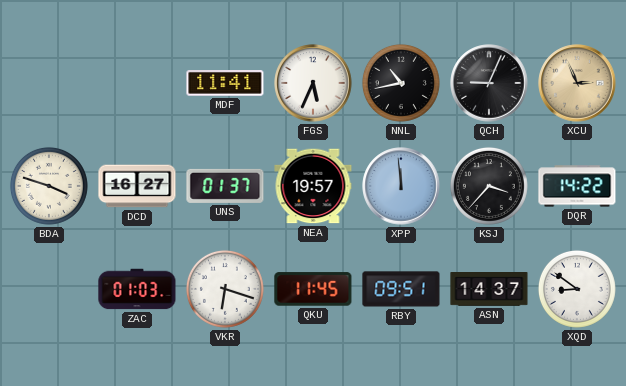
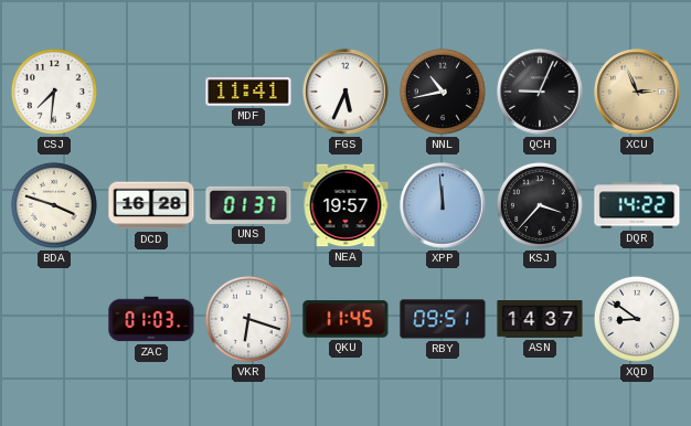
CSJ: none -> 7:31
DCD: 16:27 -> 16:28
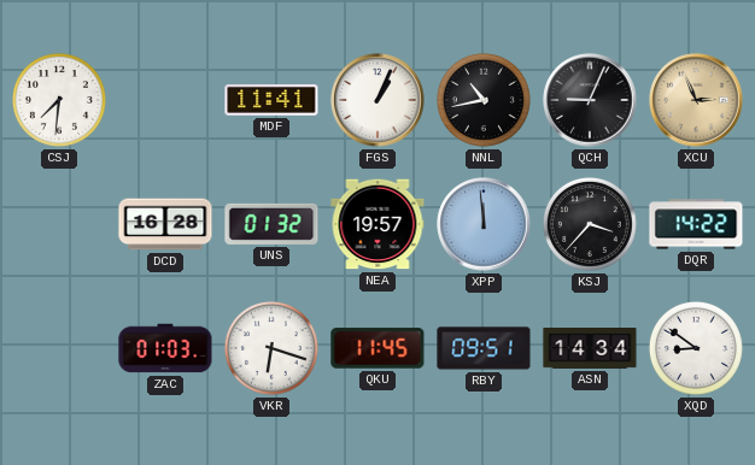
FGS: 5:34 -> 1:04
BDA: 3:48 -> none
UNS: 01:37 -> 01:32
ASN: 14:37 -> 14:34
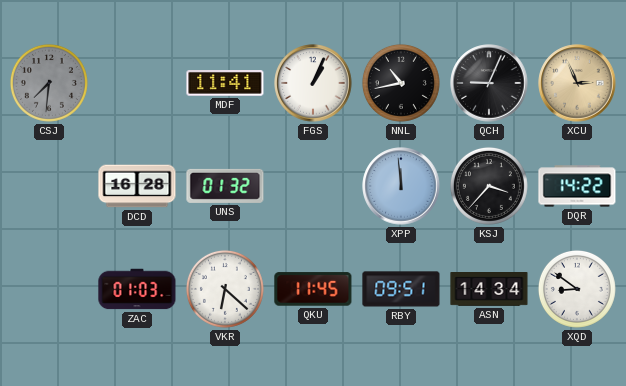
CSJ dial: white -> grey
NEA: 19:57 -> none
VKR: 6:18 -> 6:22
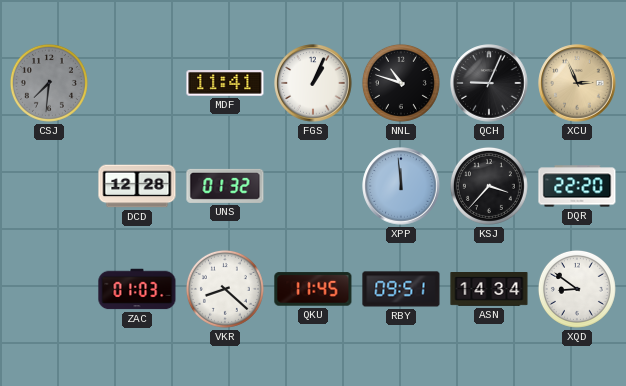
NNL: 10:43 -> 10:48
DCD: 16:28 -> 12:28
DQR: 14:22 -> 22:20
VKR: 6:22 -> 8:22
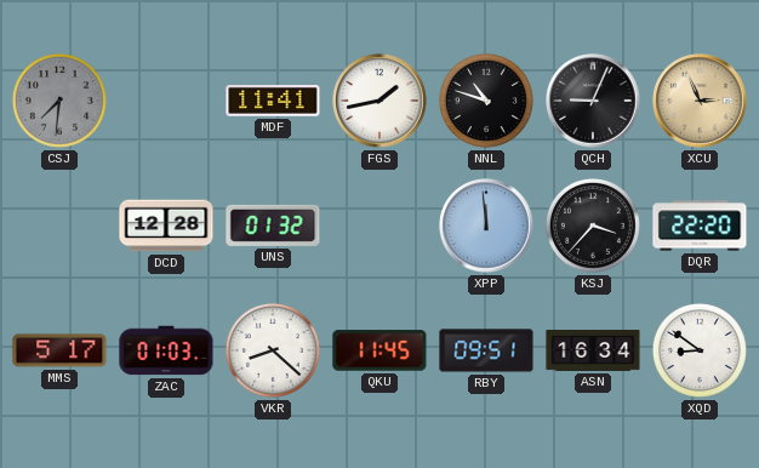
FGS: 1:04 -> 1:43
MMS: none -> 5:17
ASN: 14:34 -> 16:34
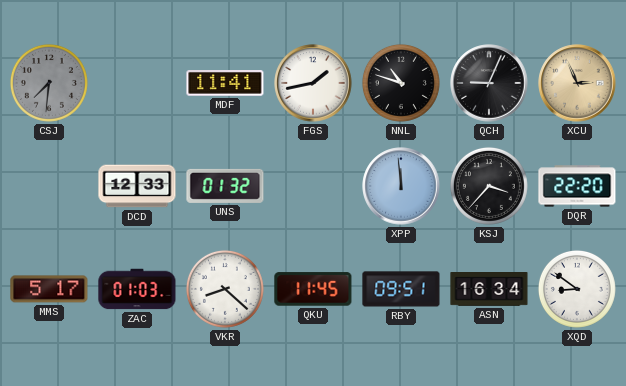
DCD: 12:28 -> 12:33
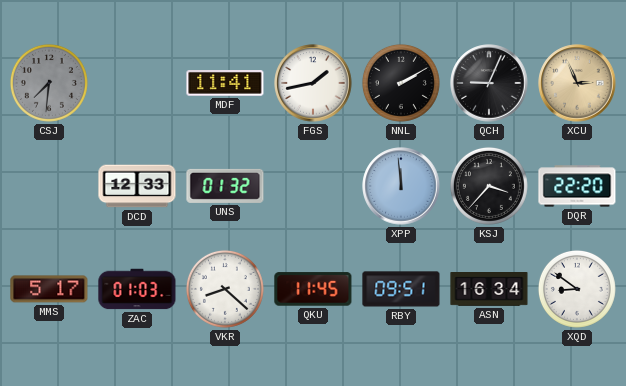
NNL: 10:48 -> 2:10
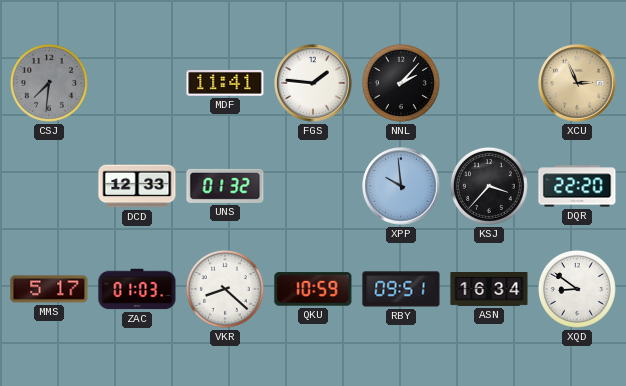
FGS: 1:43 -> 1:46
NNL: 2:10 -> 2:07
QCH: 9:04 -> none
XPP: 11:59 -> 9:59
QKU: 11:45 -> 10:59
